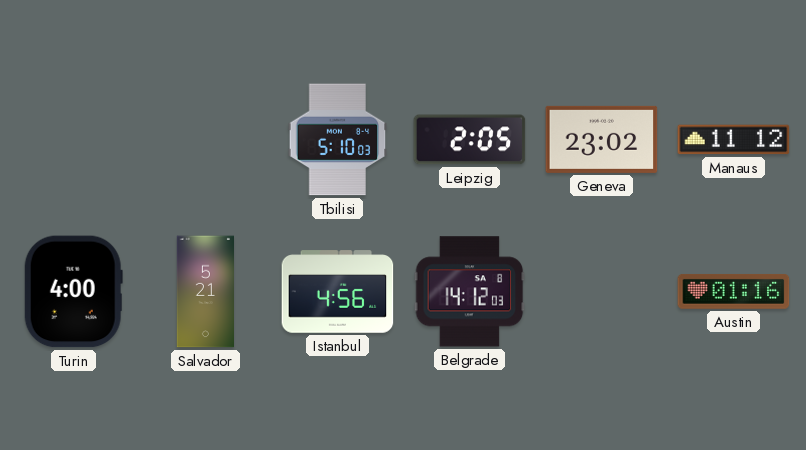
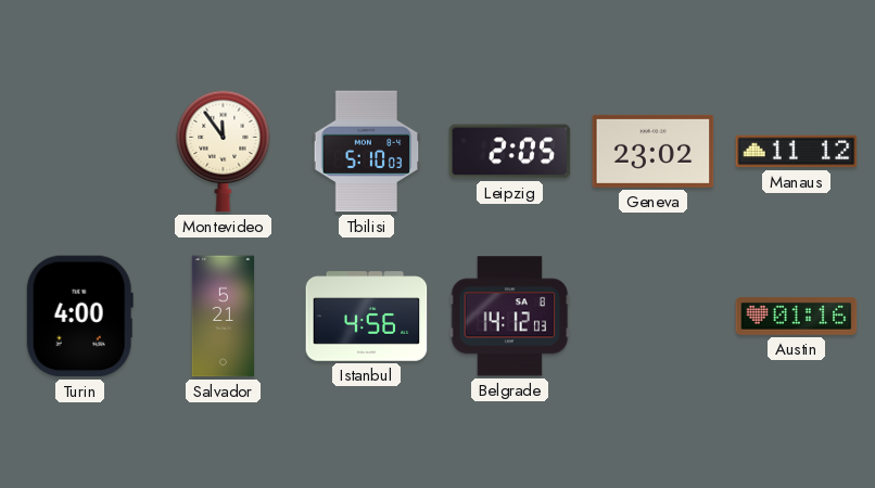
Montevideo: none -> 11:54
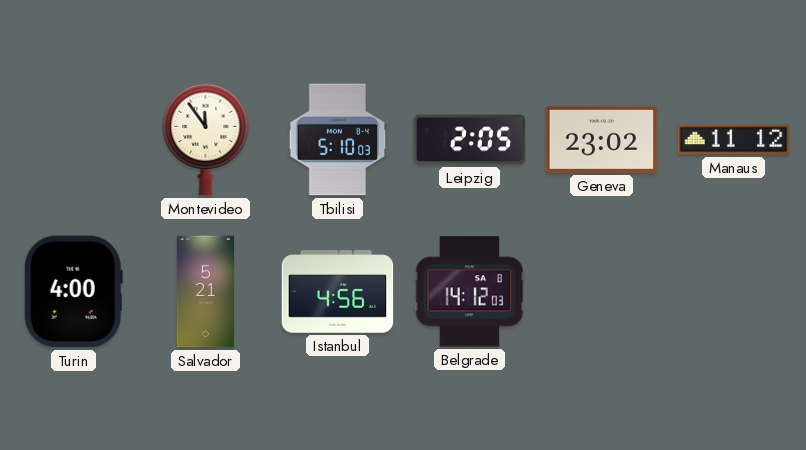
Austin: 01:16 -> none
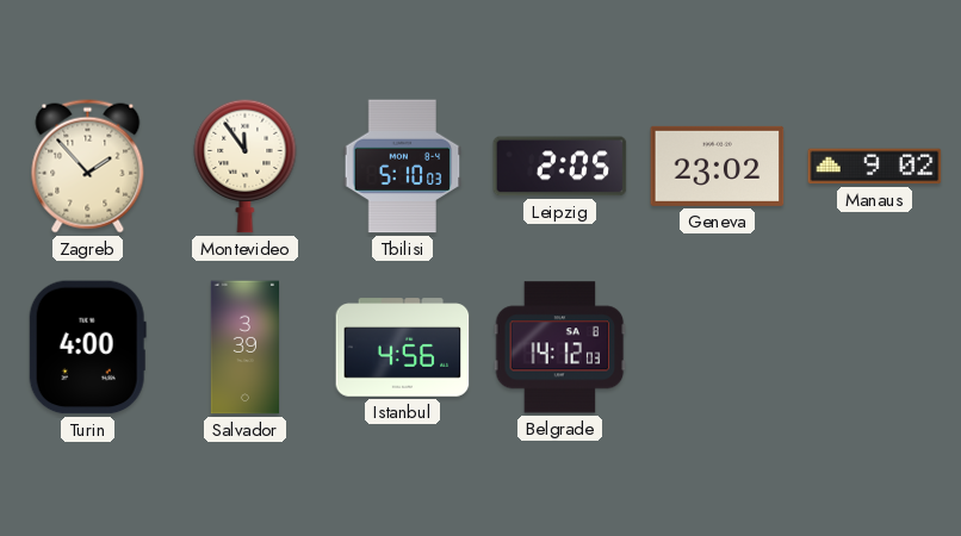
Zagreb: none -> 1:53
Manaus: 11:12 -> 9:02
Salvador: 5:21 -> 3:39
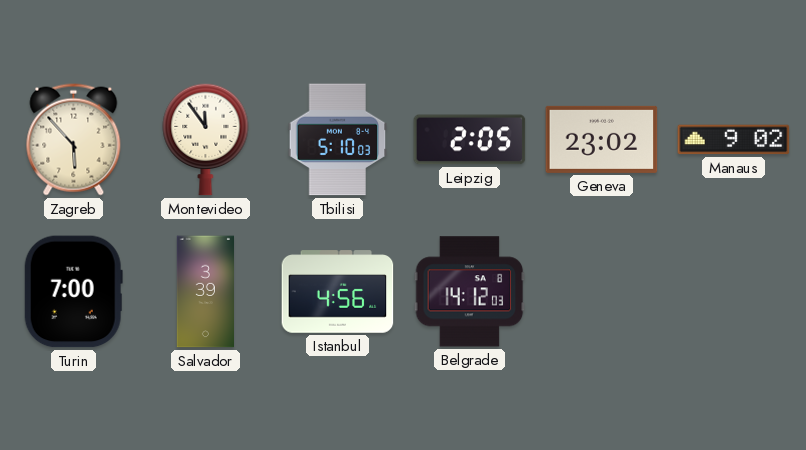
Zagreb: 1:53 -> 5:53
Turin: 4:00 -> 7:00
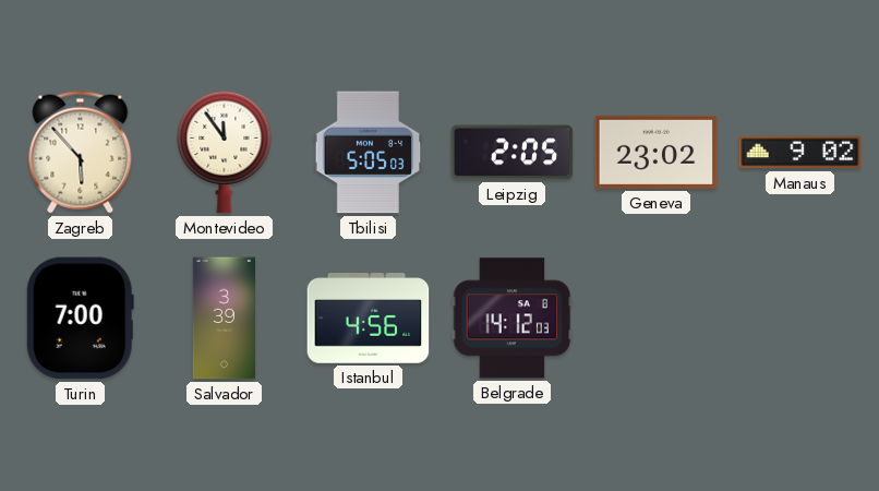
Tbilisi: 5:10 -> 5:05
